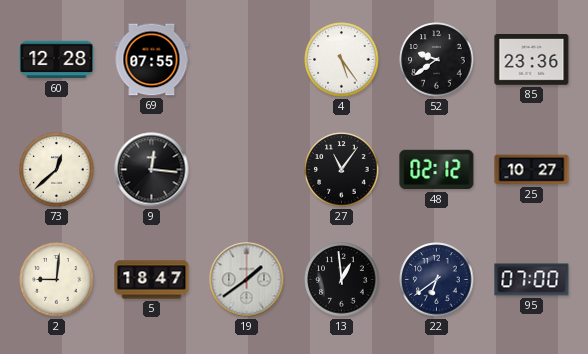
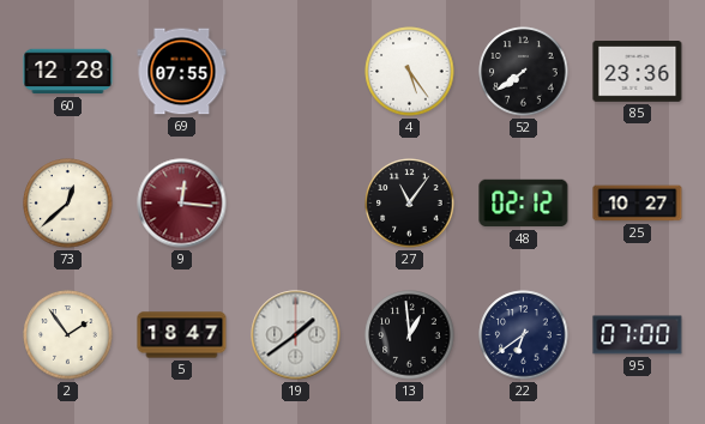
52: 9:39 -> 7:39
9 dial: black -> burgundy
2: 9:01 -> 1:54
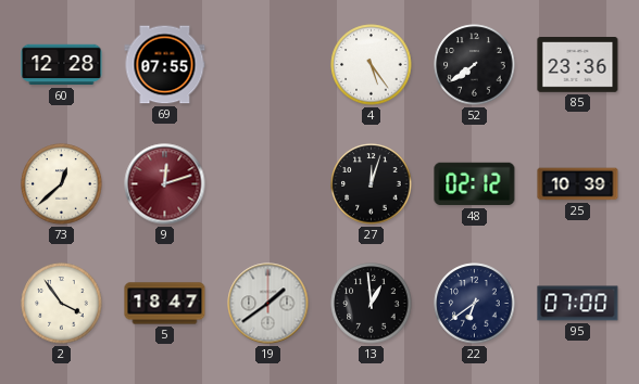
9: 12:16 -> 12:12
27: 11:06 -> 12:03
25: 10:27 -> 10:39
2: 1:54 -> 3:54
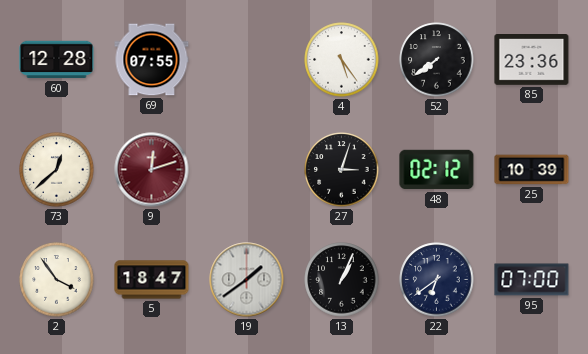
27: 12:03 -> 3:03
13: 12:59 -> 1:04
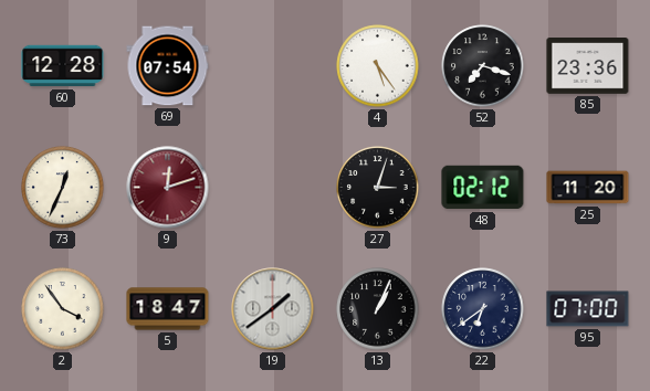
69: 07:55 -> 07:54
52: 7:39 -> 7:18
73: 12:38 -> 12:34
25: 10:39 -> 11:20
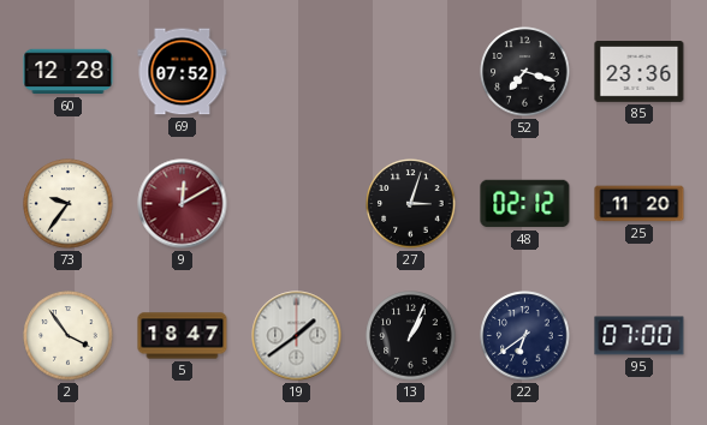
69: 07:54 -> 07:52
4: 5:24 -> none
73: 12:34 -> 9:36
9: 12:12 -> 12:10
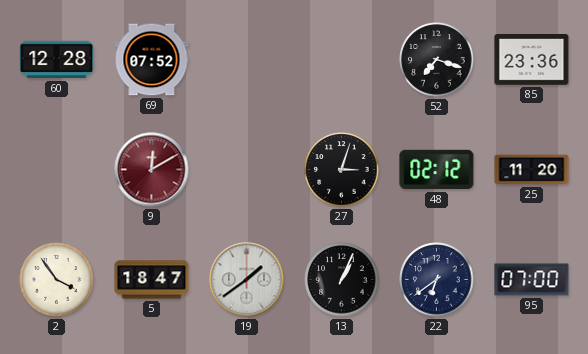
73: 9:36 -> none
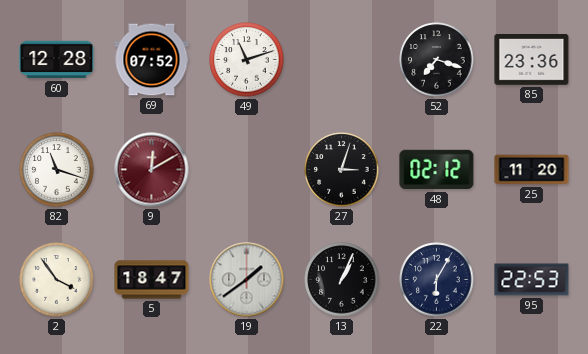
49: none -> 11:12
82: none -> 11:18
22: 6:39 -> 6:05
95: 07:00 -> 22:53
